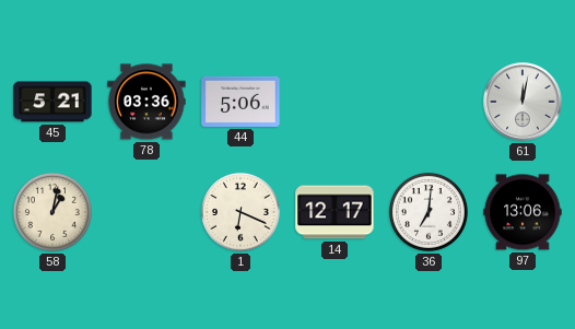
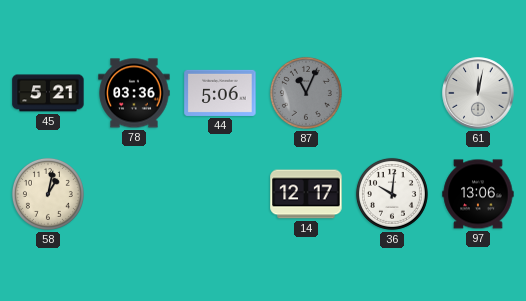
87: none -> 11:04
1: 6:19 -> none
36: 7:01 -> 10:01
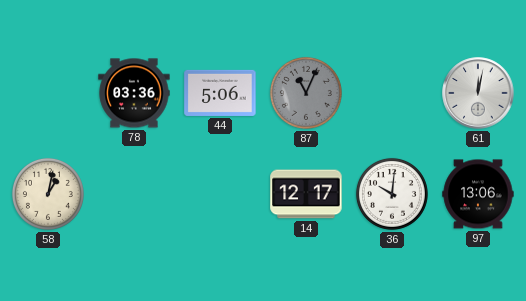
45: 5:21 -> none
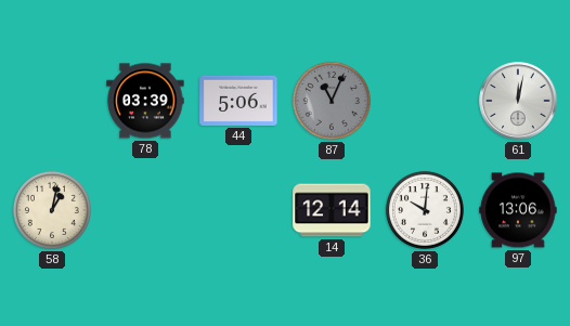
78: 03:36 -> 03:39
14: 12:17 -> 12:14
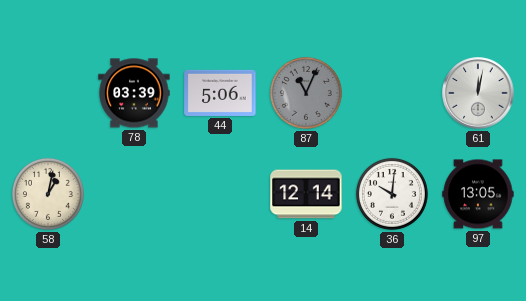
97: 13:06 -> 13:05
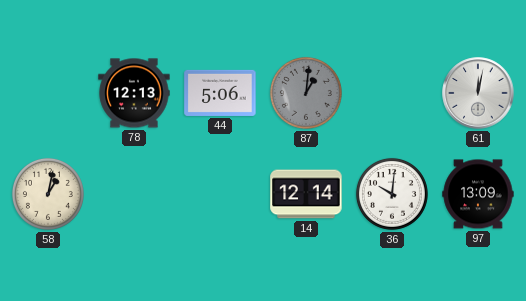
78: 03:39 -> 12:13
87: 11:04 -> 1:01
97: 13:05 -> 13:09
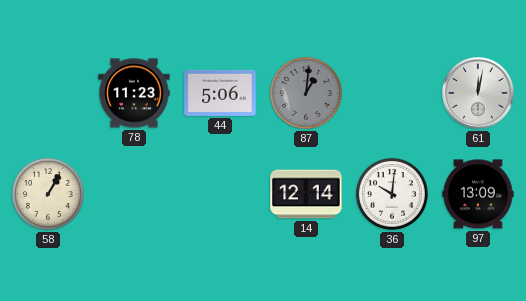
78: 12:13 -> 11:23
58: 1:02 -> 1:05
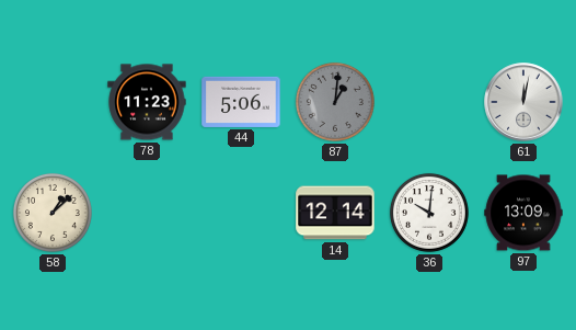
58: 1:05 -> 1:08
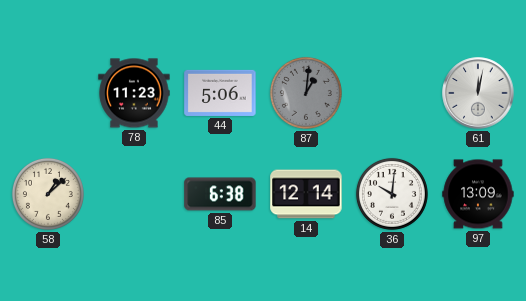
85: none -> 6:38
